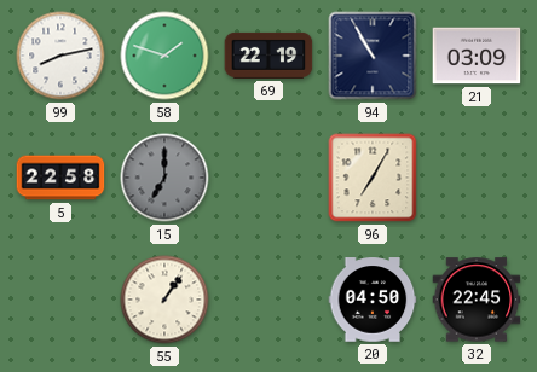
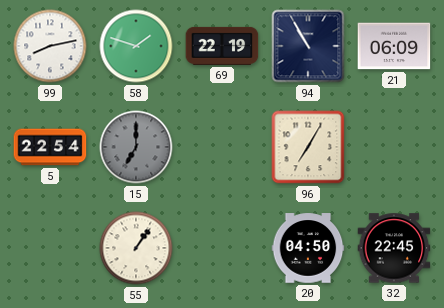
21: 03:09 -> 06:09
5: 22:58 -> 22:54
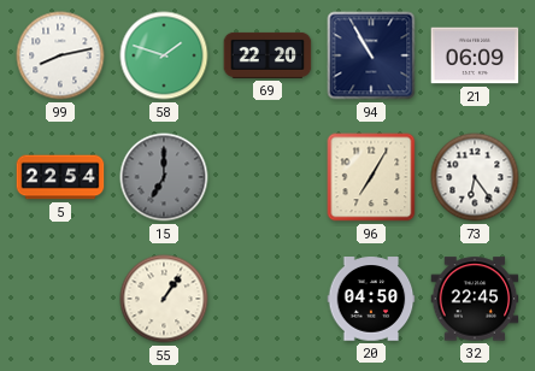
69: 22:19 -> 22:20
73: none -> 6:24
